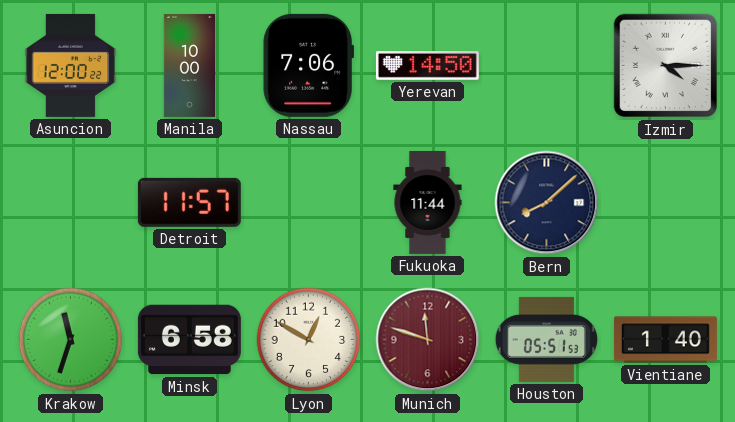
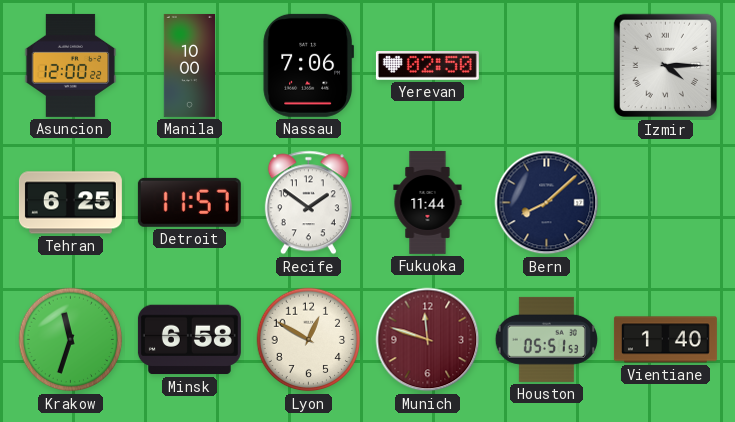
Yerevan: 14:50 -> 02:50
Tehran: none -> 6:25
Recife: none -> 1:51
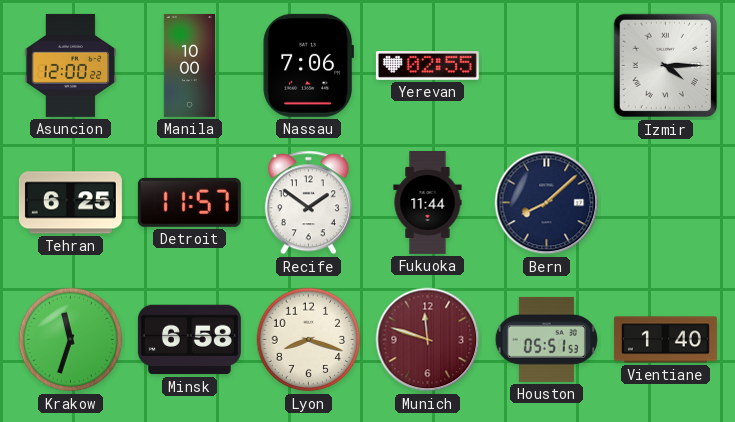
Yerevan: 02:50 -> 02:55
Lyon: 12:50 -> 8:18
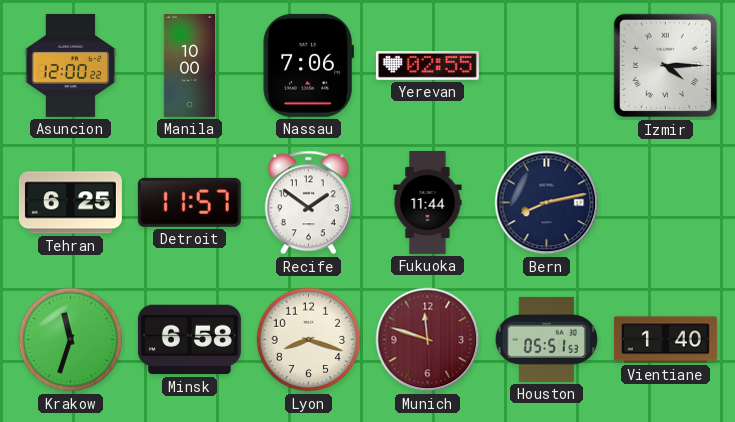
Bern: 8:08 -> 8:13
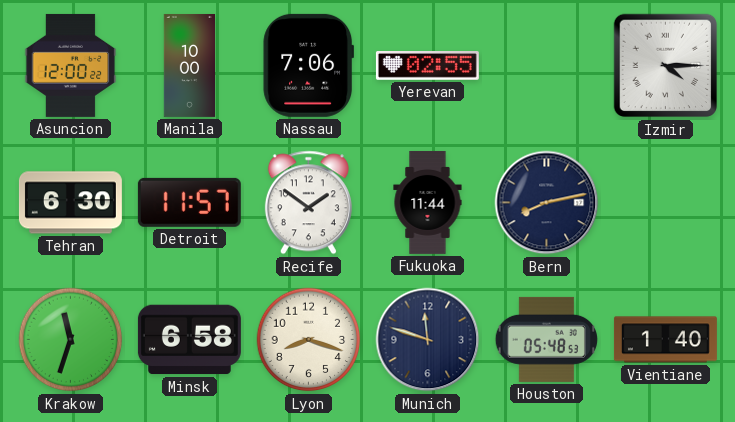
Tehran: 6:25 -> 6:30
Munich dial: burgundy -> navy
Houston: 05:51 -> 05:48
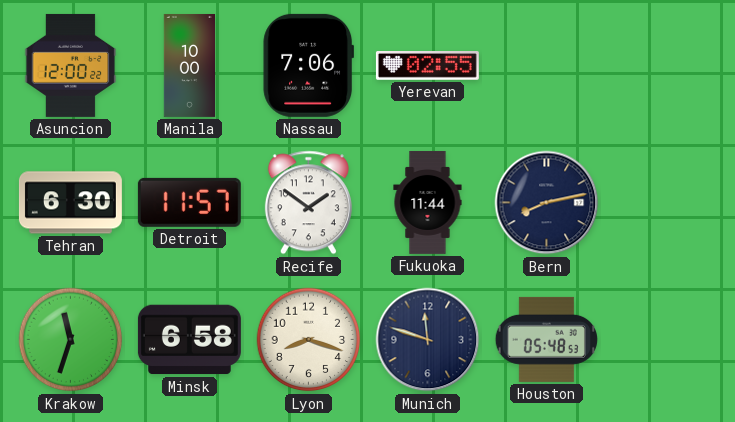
Izmir: 4:15 -> none
Vientiane: 1:40 -> none
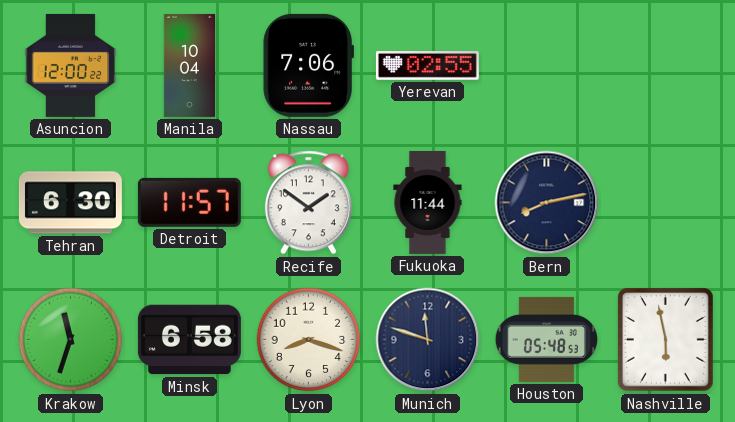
Manila: 10:00 -> 10:04
Nashville: none -> 5:58
